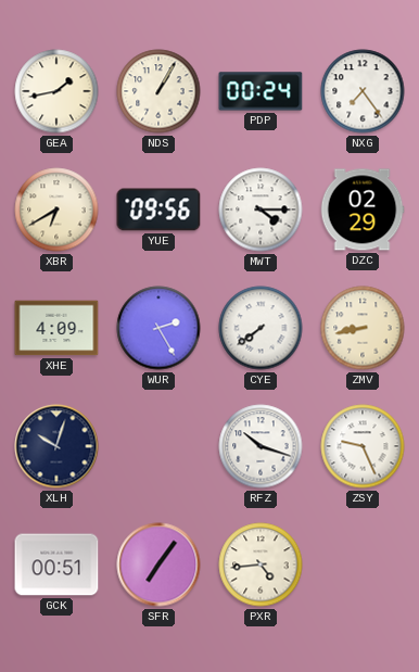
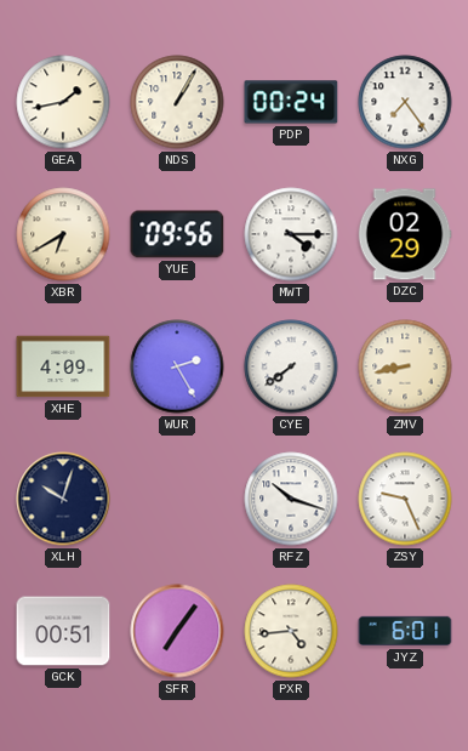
JYZ: none -> 6:01
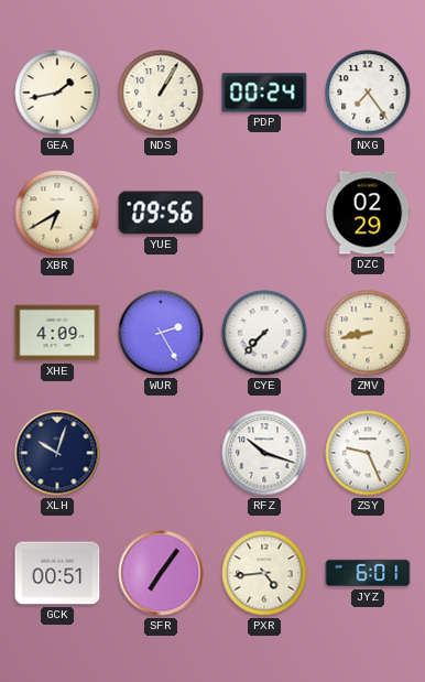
MWT: 4:15 -> none
CYE: 7:39 -> 7:37
